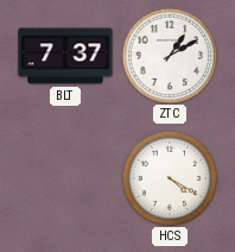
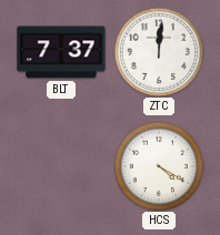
ZTC: 1:10 -> 12:01
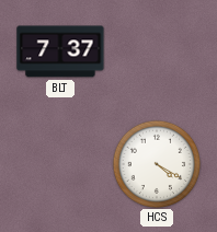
ZTC: 12:01 -> none
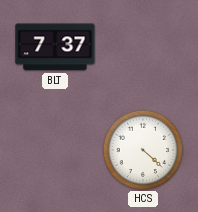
HCS: 4:20 -> 4:22
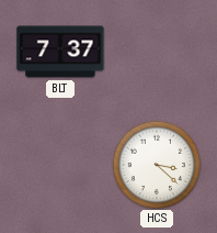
HCS: 4:22 -> 3:22
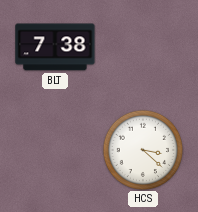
BLT: 7:37 -> 7:38
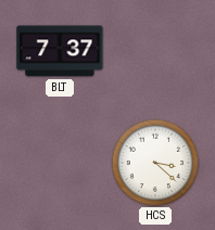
BLT: 7:38 -> 7:37
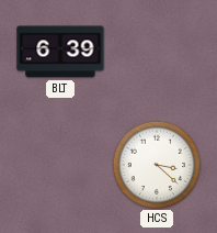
BLT: 7:37 -> 6:39
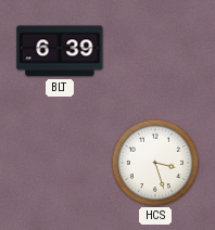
HCS: 3:22 -> 3:27
